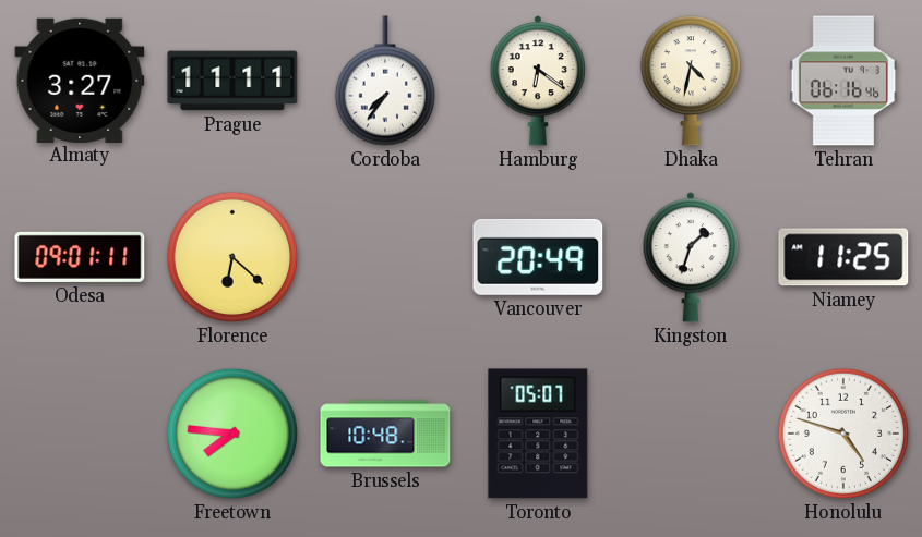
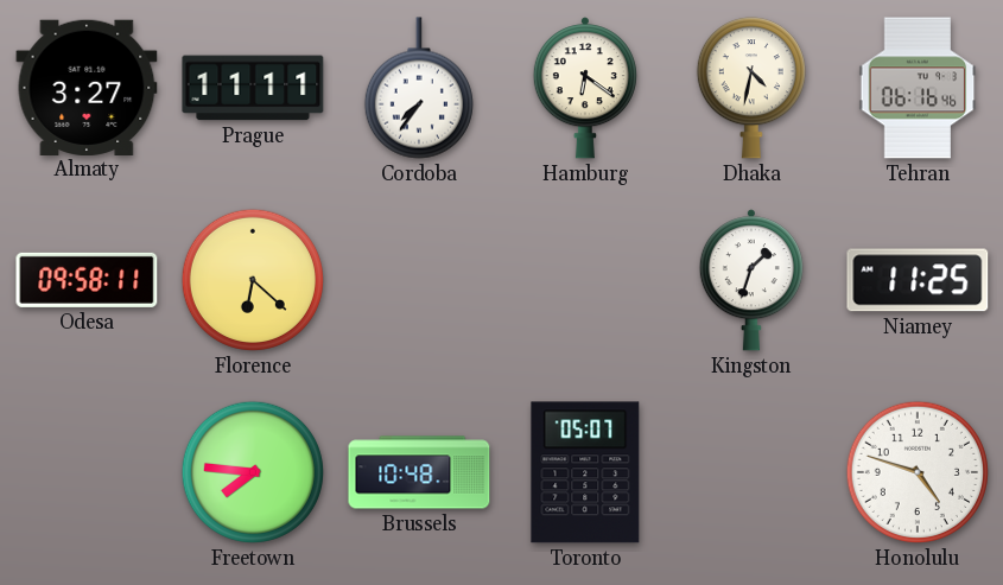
Odesa: 09:01 -> 09:58
Vancouver: 20:49 -> none
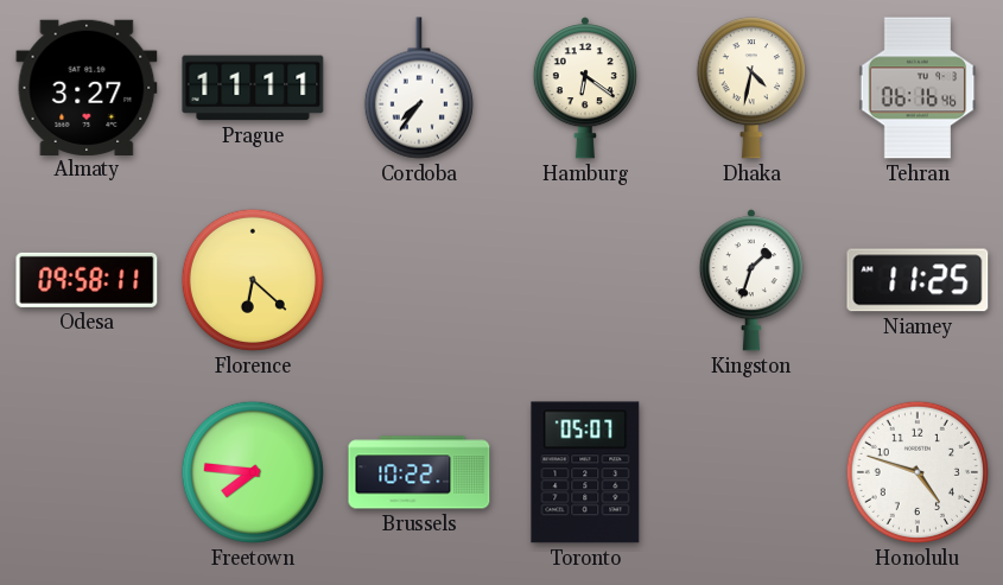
Brussels: 10:48 -> 10:22
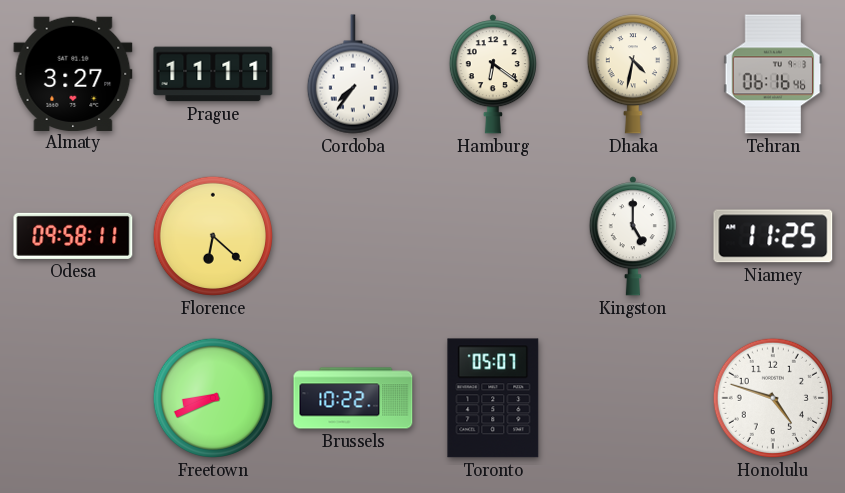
Kingston: 1:33 -> 5:00
Freetown: 7:46 -> 8:41
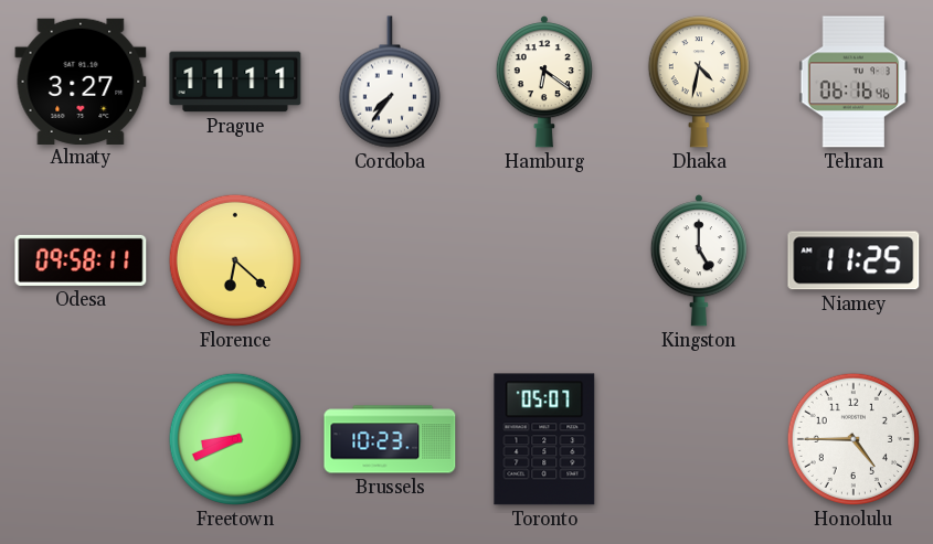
Brussels: 10:22 -> 10:23
Honolulu: 4:48 -> 4:45
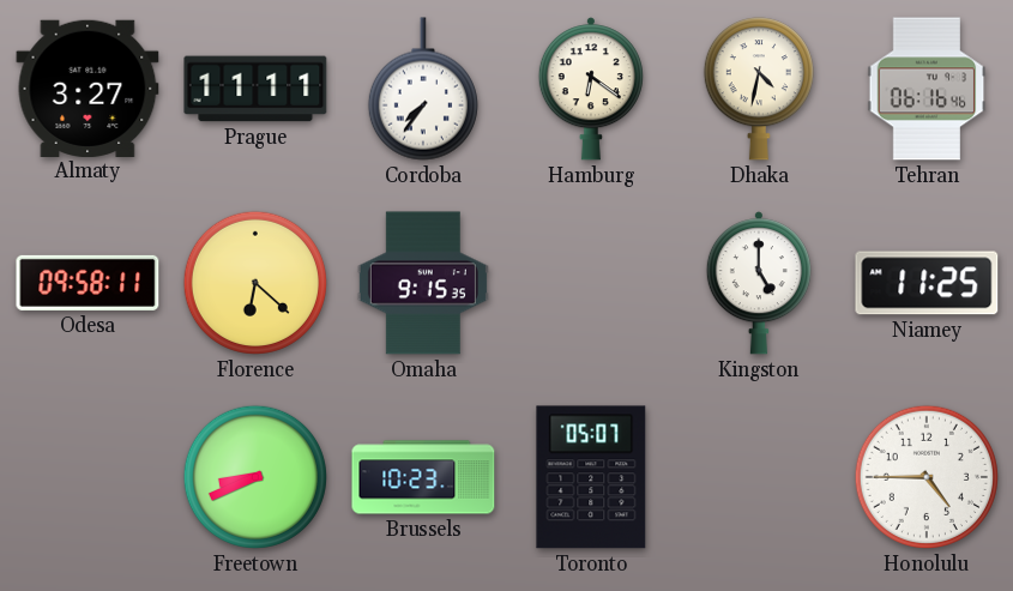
Omaha: none -> 9:15
